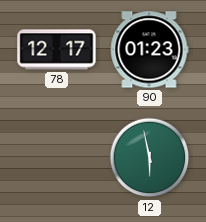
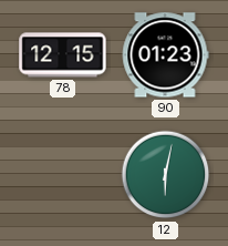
78: 12:17 -> 12:15
12: 5:58 -> 6:02
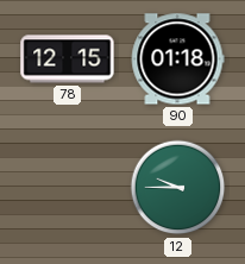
90: 01:23 -> 01:18
12: 6:02 -> 9:45
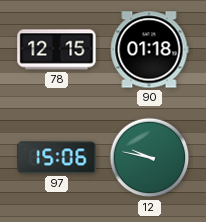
97: none -> 15:06
12: 9:45 -> 9:47
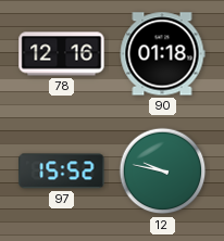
78: 12:15 -> 12:16
97: 15:06 -> 15:52
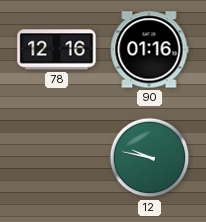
90: 01:18 -> 01:16
97: 15:52 -> none
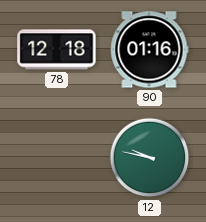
78: 12:16 -> 12:18
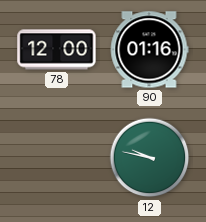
78: 12:18 -> 12:00
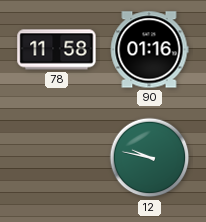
78: 12:00 -> 11:58
